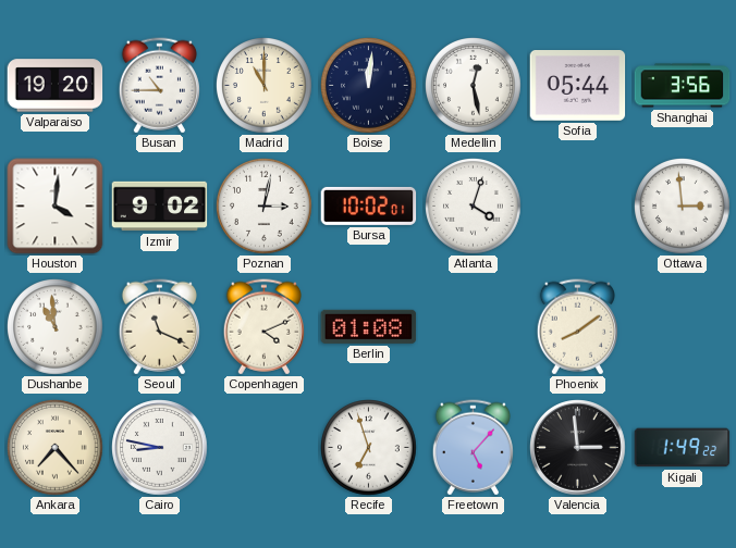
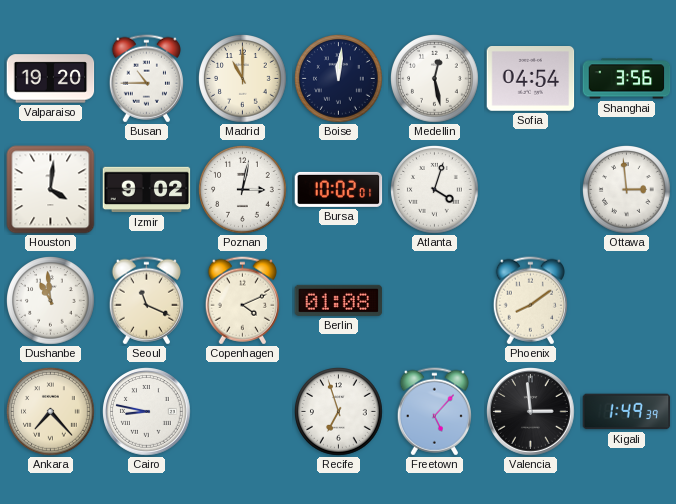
Sofia: 05:44 -> 04:54
Kigali: 1:49:22 -> 1:49:39
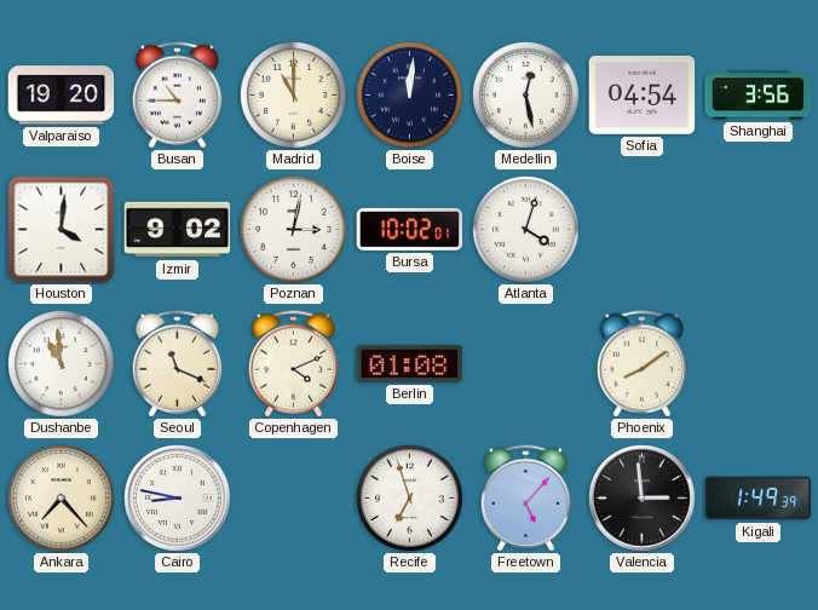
Ottawa: 2:59 -> none
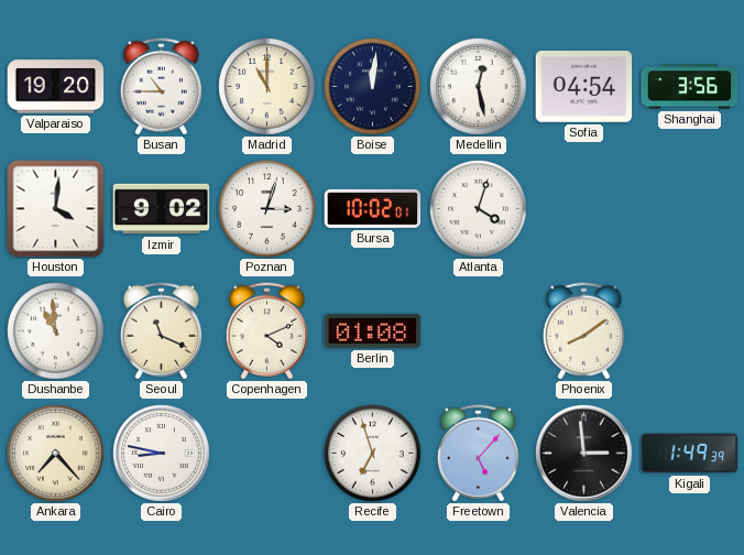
Poznan: 3:02 -> 3:03
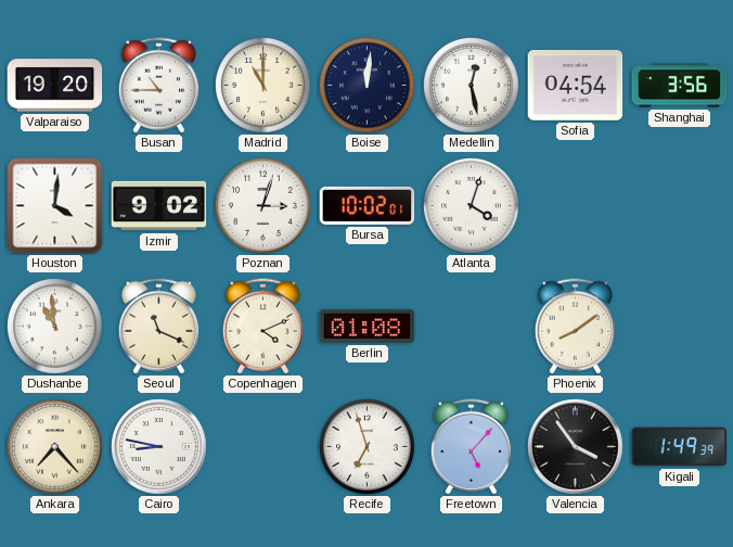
Valencia: 2:59 -> 3:54
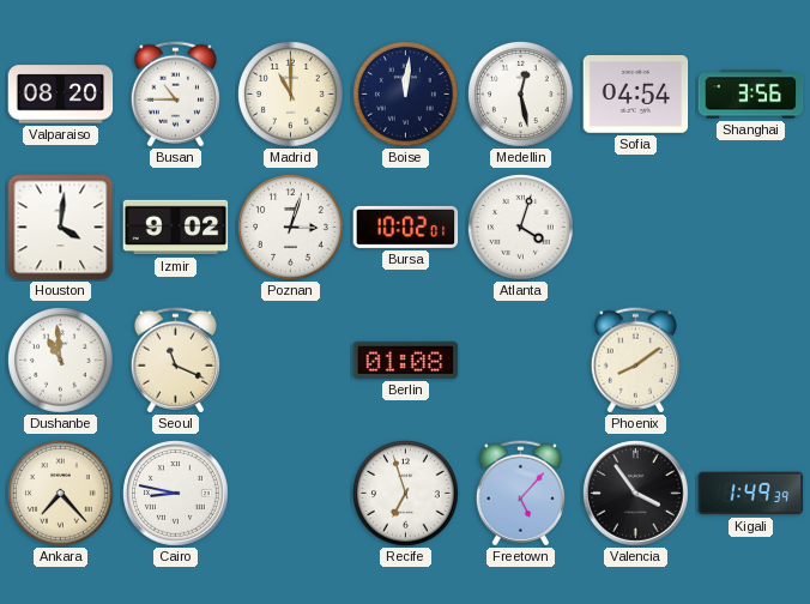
Valparaiso: 19:20 -> 08:20
Copenhagen: 4:11 -> none
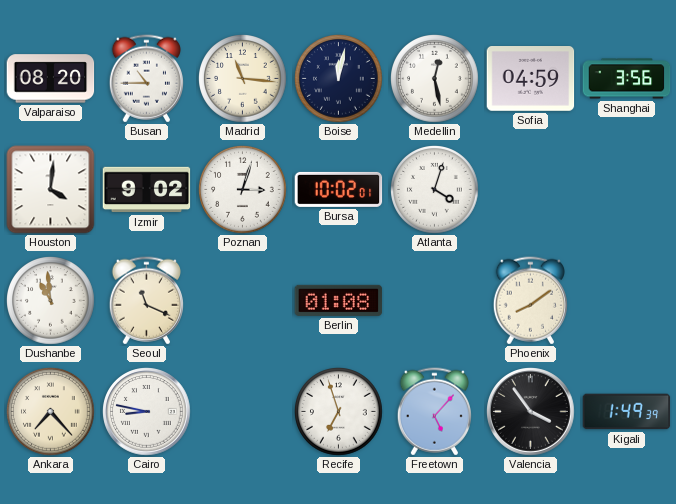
Madrid: 11:00 -> 11:16
Boise: 12:01 -> 12:02
Sofia: 04:54 -> 04:59
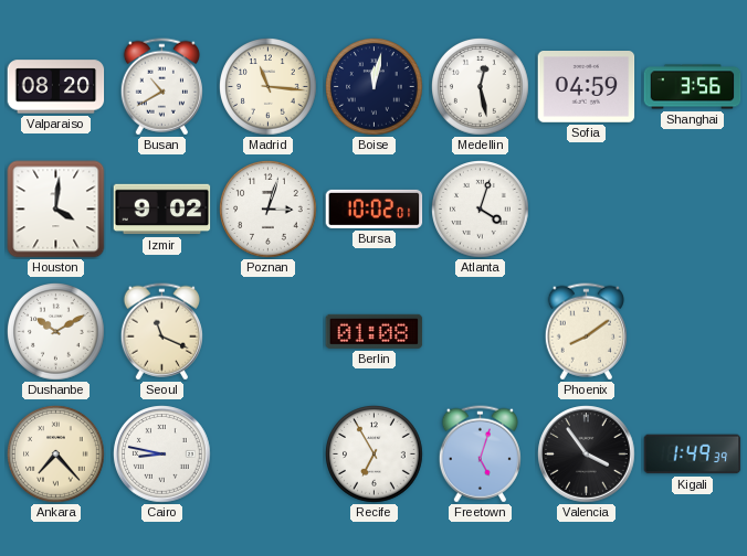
Busan: 10:45 -> 10:40
Dushanbe: 10:59 -> 10:10
Recife: 6:57 -> 6:55
Freetown: 5:07 -> 5:03
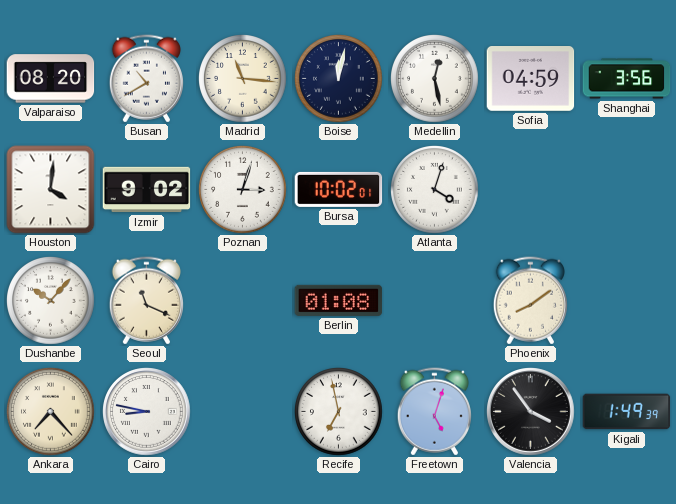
Dushanbe: 10:10 -> 10:07
Recife: 6:55 -> 6:58
